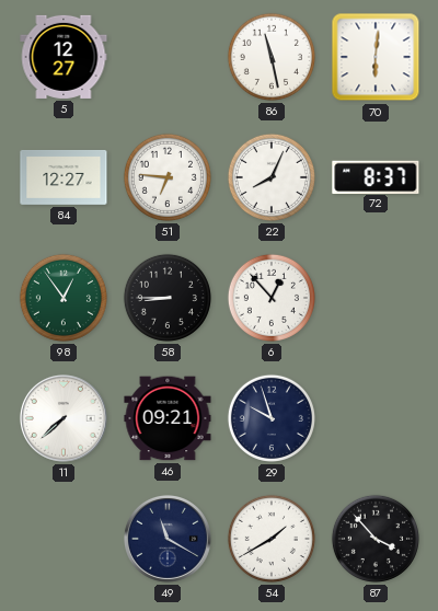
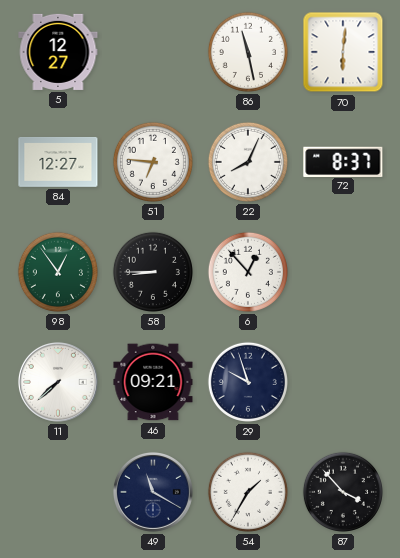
54: 1:40 -> 1:35
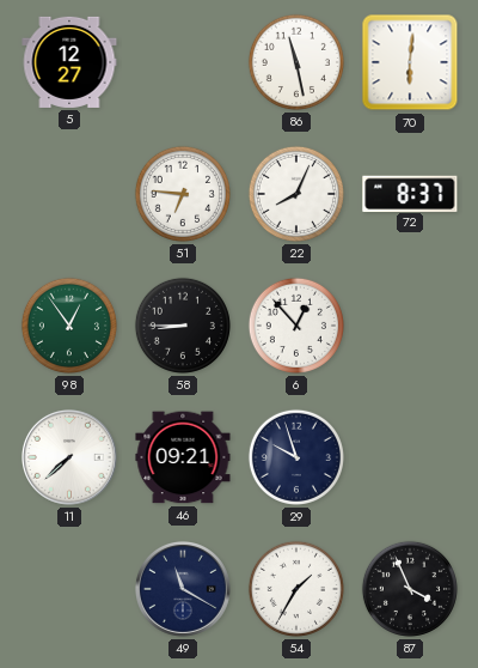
84: 12:27 -> none
87: 3:53 -> 3:56
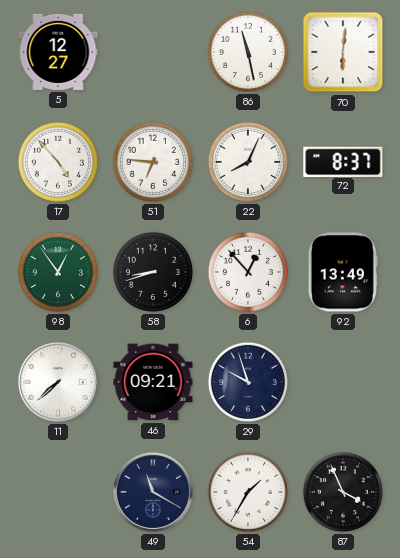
17: none -> 4:53
58: 8:45 -> 8:42
92: none -> 13:49
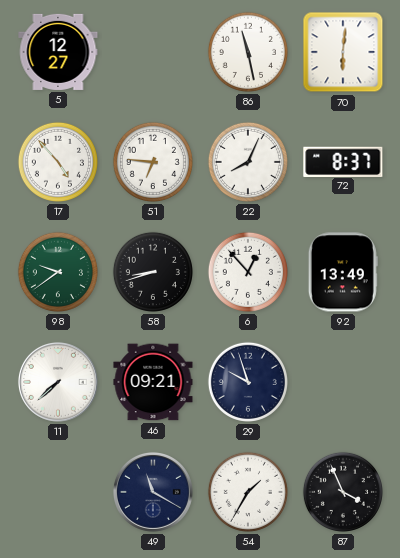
98: 12:54 -> 9:39
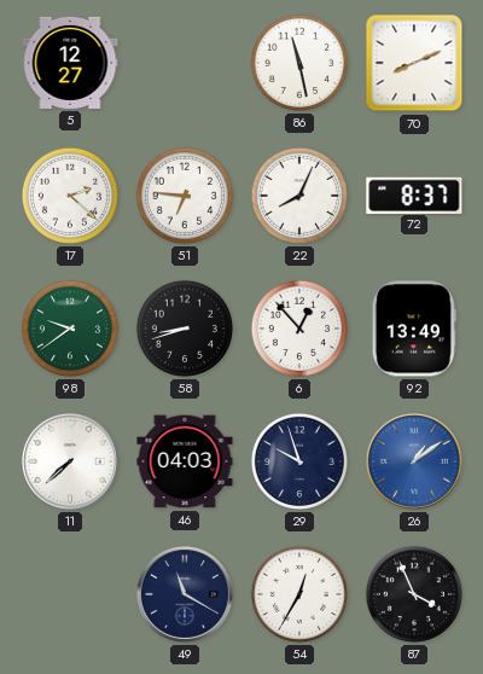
70: 6:01 -> 8:11
17: 4:53 -> 2:22
46: 09:21 -> 04:03
26: none -> 1:09
54: 1:35 -> 12:35
